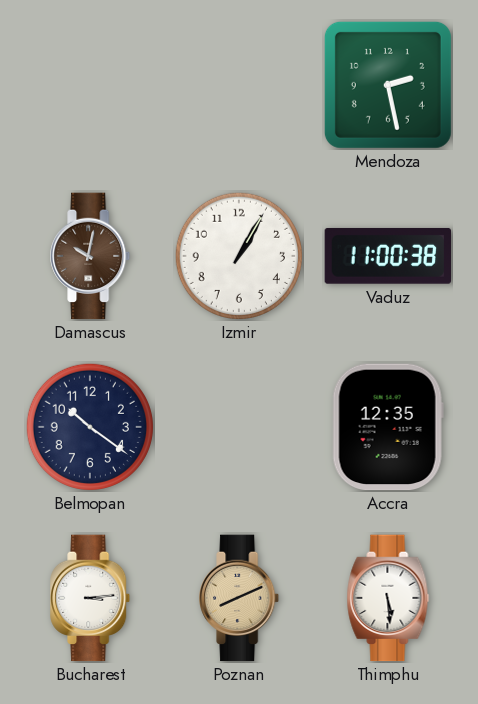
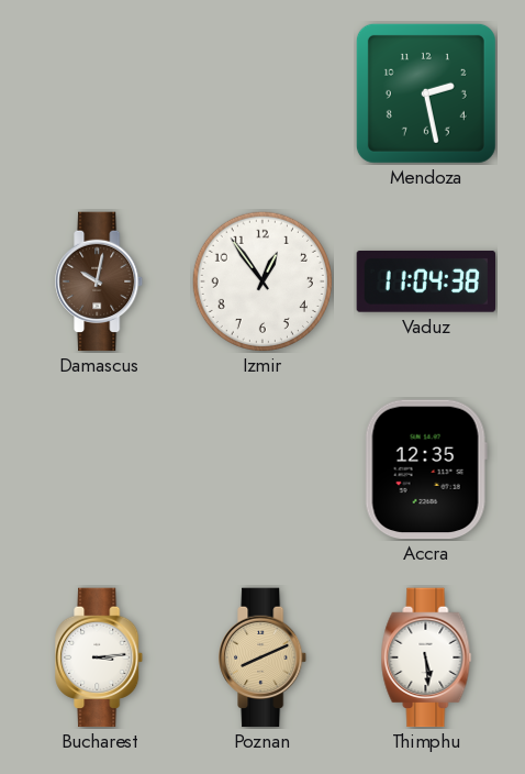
Izmir: 1:05 -> 12:54
Vaduz: 11:00 -> 11:04
Belmopan: 10:21 -> none
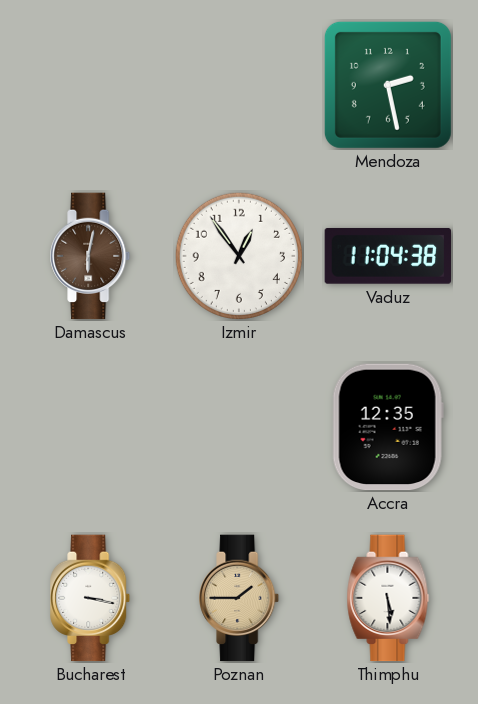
Damascus: 10:02 -> 6:02
Bucharest: 3:14 -> 3:17
Poznan: 8:11 -> 1:45
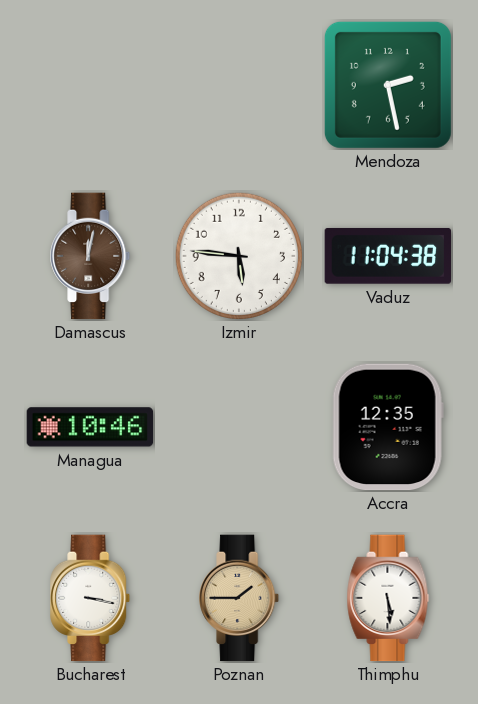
Damascus: 6:02 -> 12:02
Izmir: 12:54 -> 5:46
Managua: none -> 10:46
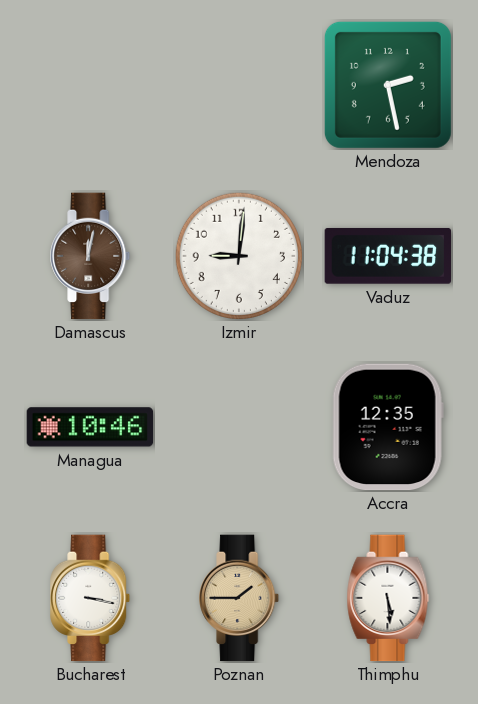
Izmir: 5:46 -> 9:01
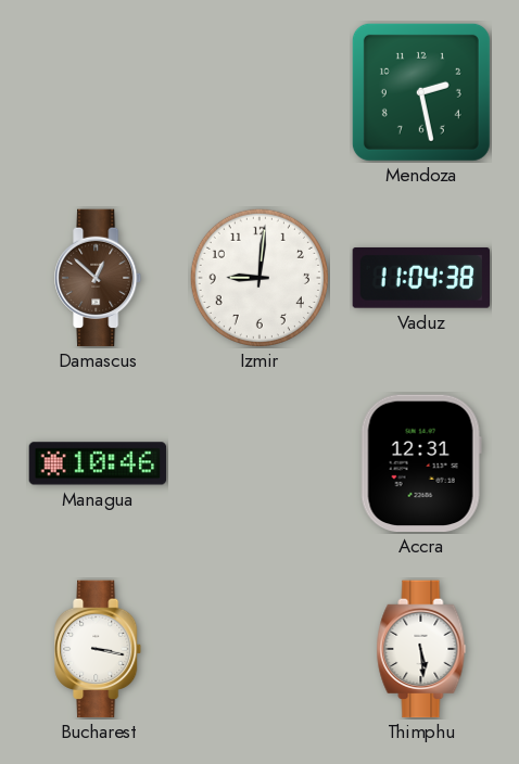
Damascus: 12:02 -> 12:52
Accra: 12:35 -> 12:31
Poznan: 1:45 -> none
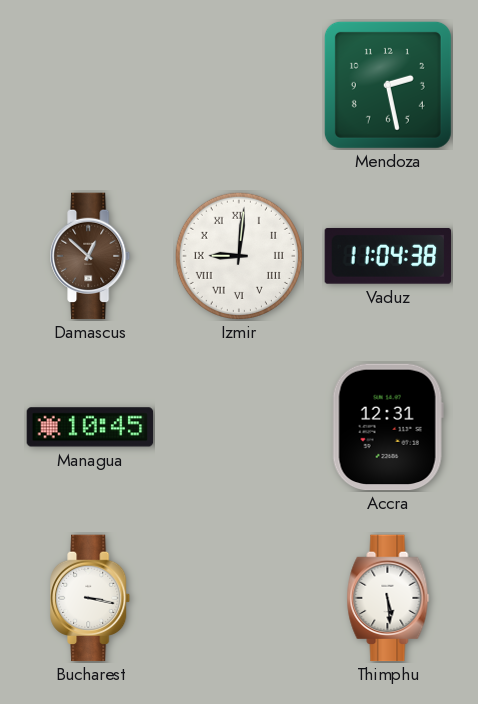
Izmir numerals: Arabic -> Roman
Managua: 10:46 -> 10:45
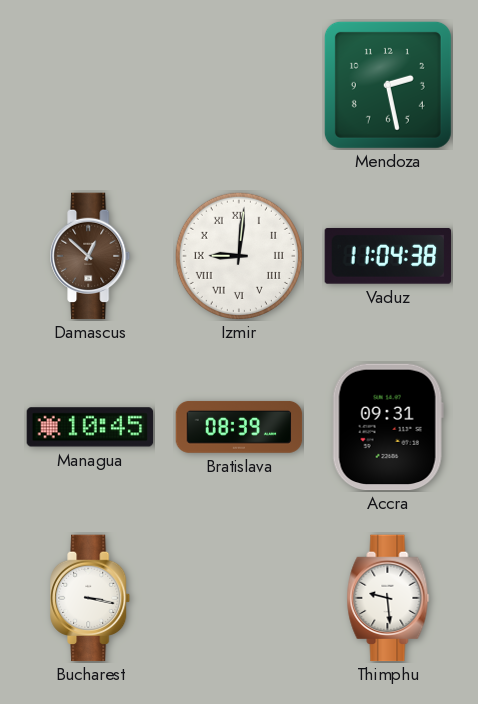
Bratislava: none -> 08:39
Accra: 12:31 -> 09:31
Thimphu: 5:29 -> 9:29
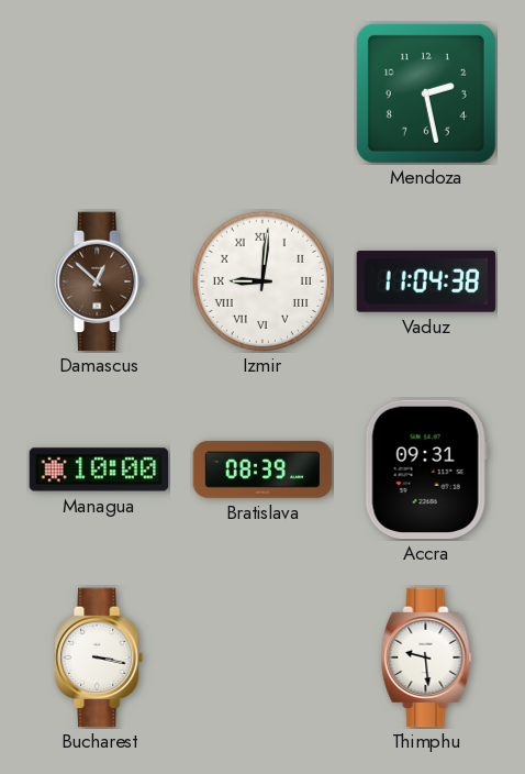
Managua: 10:45 -> 10:00
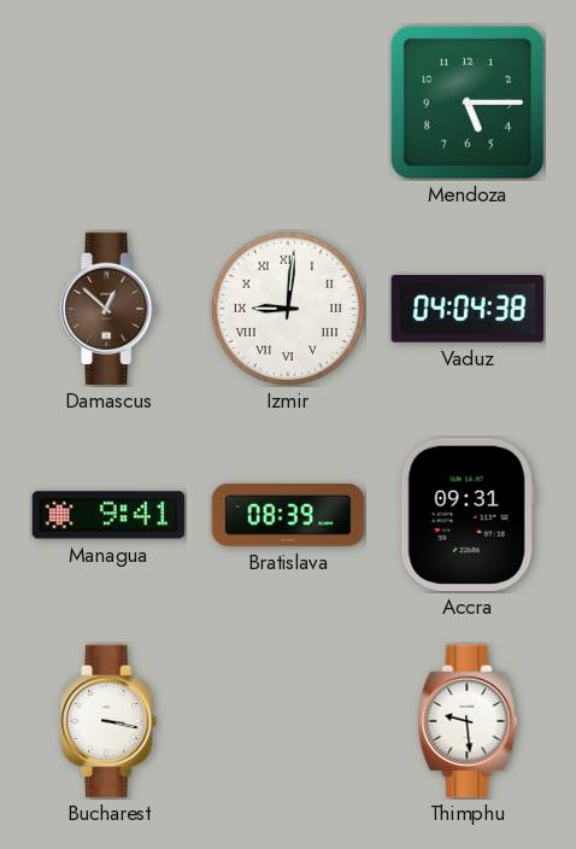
Mendoza: 2:28 -> 5:15
Vaduz: 11:04 -> 04:04
Managua: 10:00 -> 9:41
